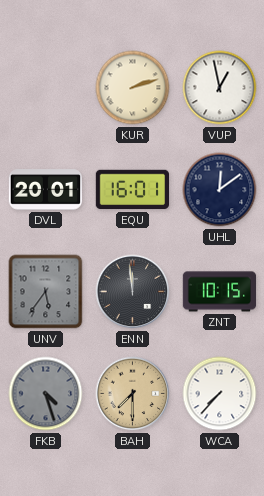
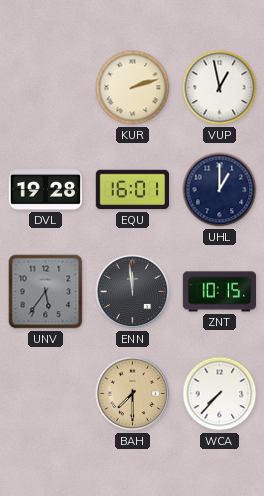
DVL: 20:01 -> 19:28
UHL: 12:09 -> 1:00
FKB: 4:27 -> none
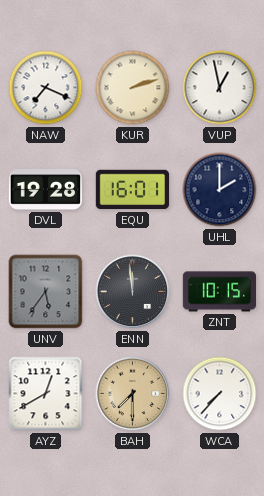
NAW: none -> 7:19
UHL: 1:00 -> 2:00
AYZ: none -> 12:40
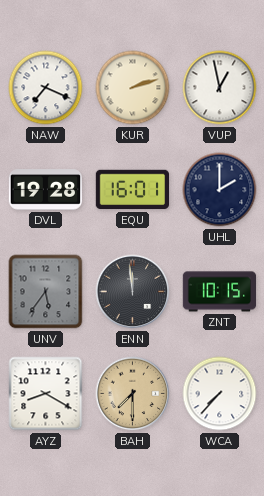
AYZ: 12:40 -> 8:20
